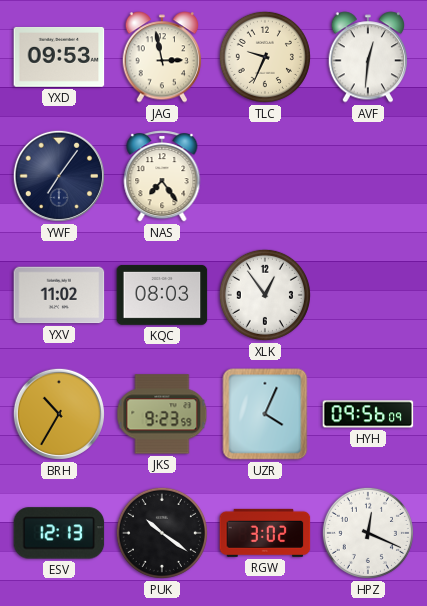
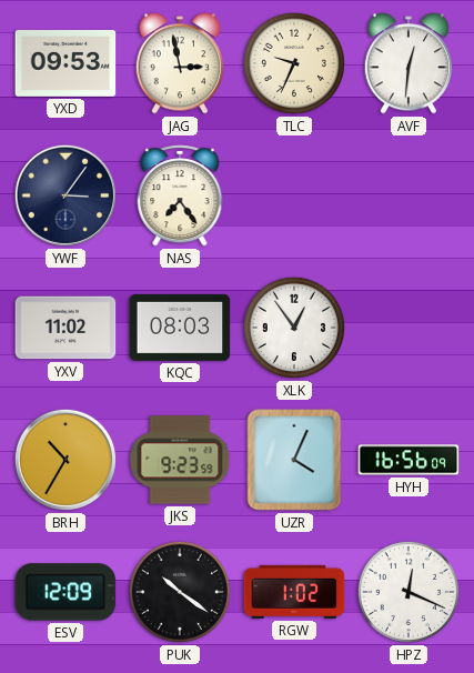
YWF: 7:06 -> 3:06
HYH: 09:56 -> 16:56
ESV: 12:13 -> 12:09
RGW: 3:02 -> 1:02
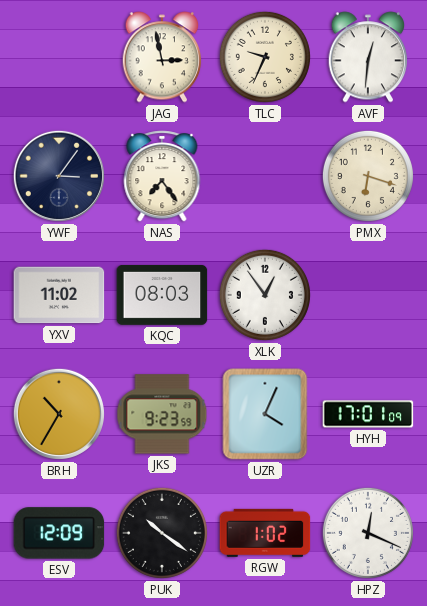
YXD: 09:53 -> none
PMX: none -> 6:18
HYH: 16:56 -> 17:01
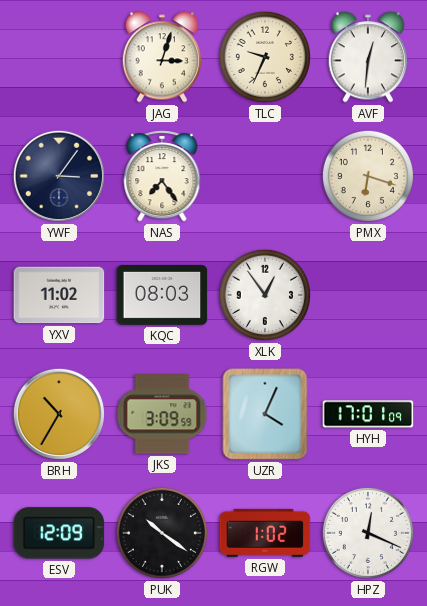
JAG: 2:58 -> 3:03
JKS: 9:23 -> 3:09
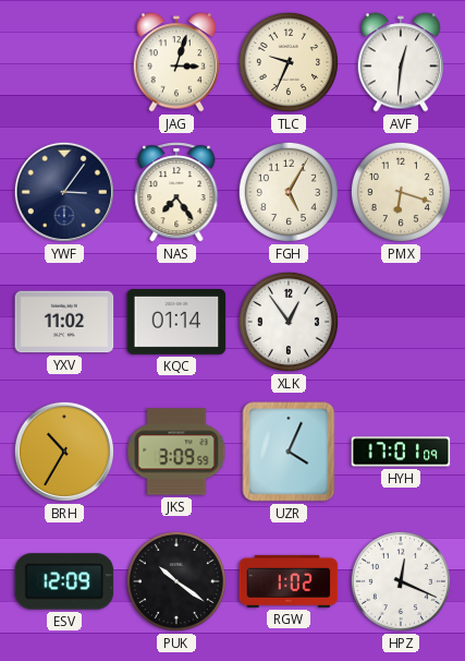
FGH: none -> 5:05
KQC: 08:03 -> 01:14
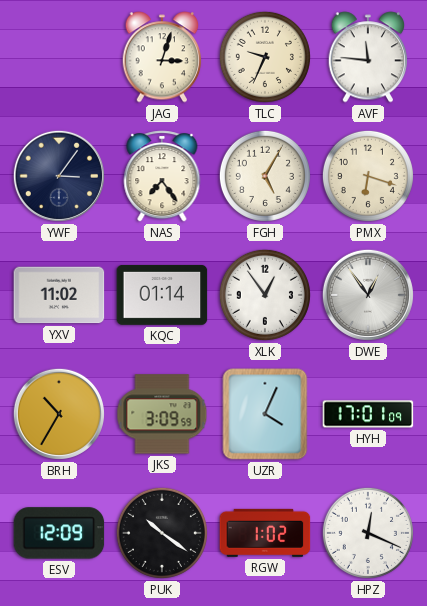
AVF: 12:31 -> 11:46
DWE: none -> 12:54
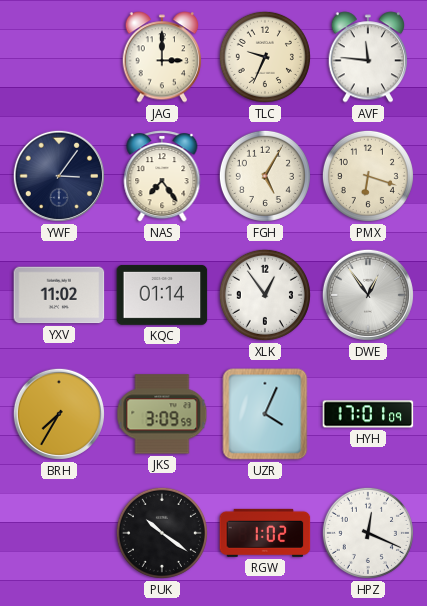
JAG: 3:03 -> 3:00
BRH: 10:35 -> 7:35
ESV: 12:09 -> none
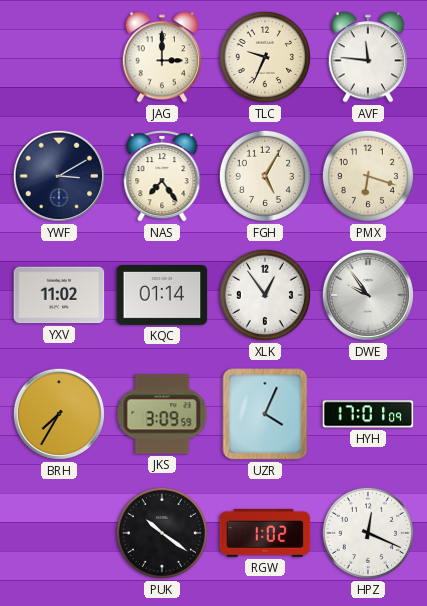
YWF: 3:06 -> 3:10
DWE: 12:54 -> 9:54
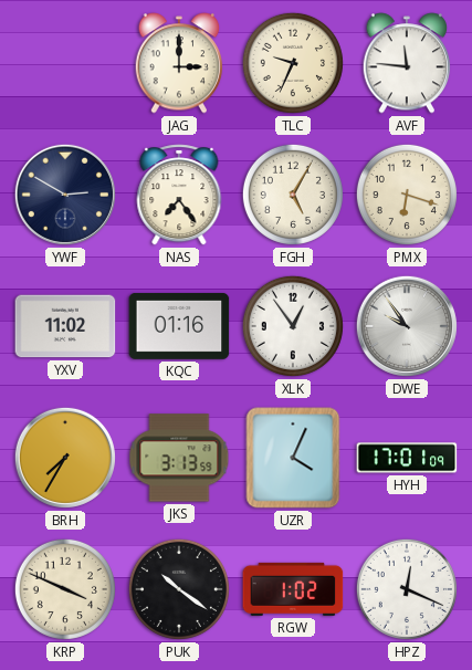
YWF: 3:10 -> 2:50
KQC: 01:14 -> 01:16
JKS: 3:09 -> 3:13
KRP: none -> 3:49
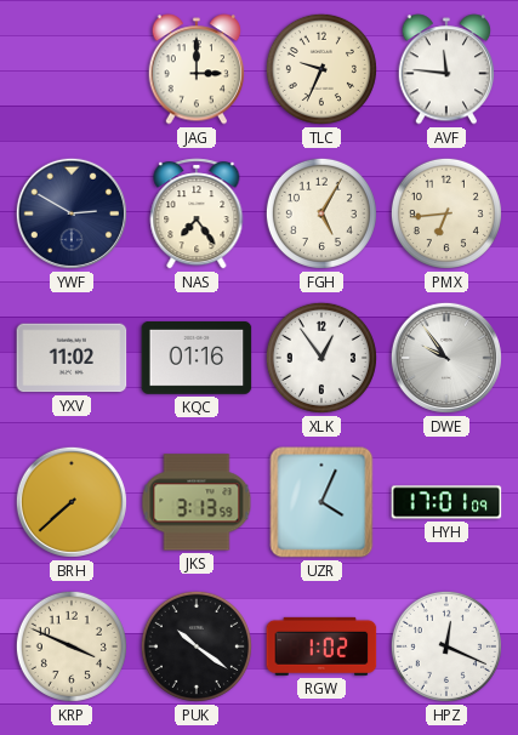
PMX: 6:18 -> 6:44
BRH: 7:35 -> 7:38
